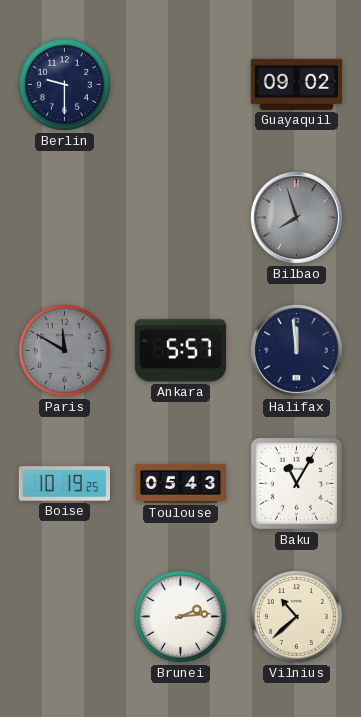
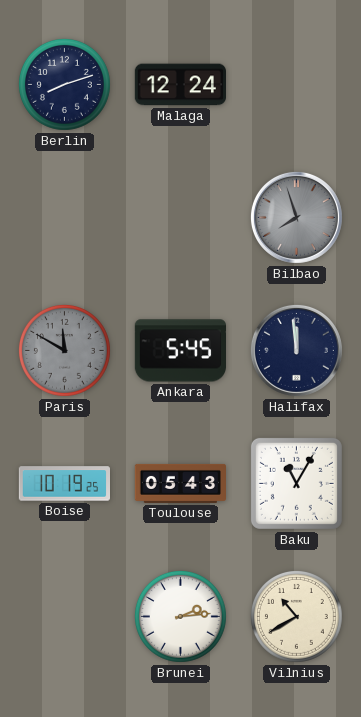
Berlin: 9:30 -> 8:12
Malaga: none -> 12:24
Guayaquil: 09:02 -> none
Ankara: 5:57 -> 5:45
Vilnius: 10:38 -> 10:40
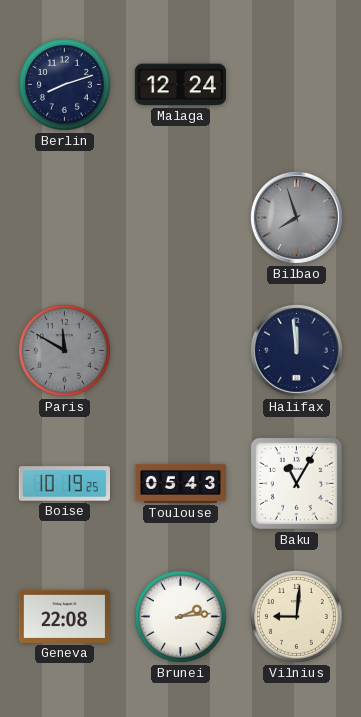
Ankara: 5:45 -> none
Geneva: none -> 22:08
Vilnius: 10:40 -> 9:01
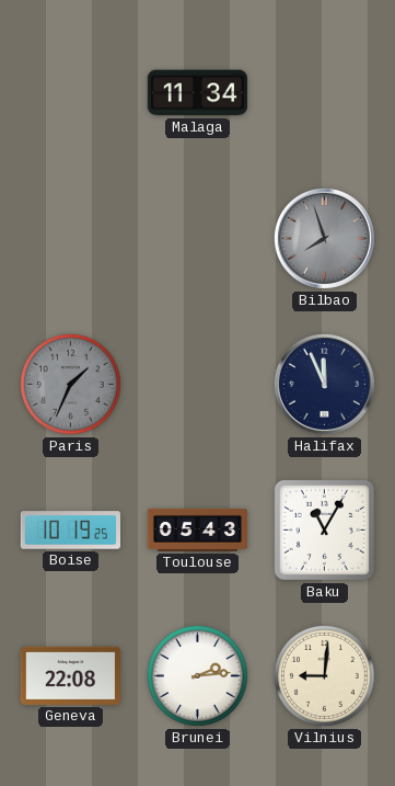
Berlin: 8:12 -> none
Malaga: 12:24 -> 11:34
Paris: 11:50 -> 1:34
Halifax: 11:59 -> 11:56
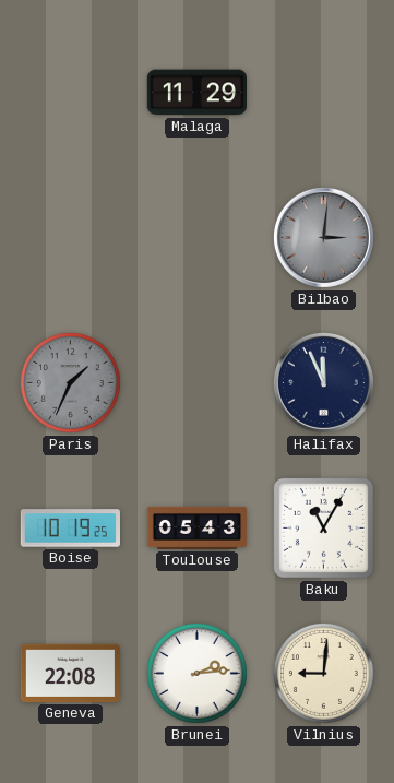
Malaga: 11:34 -> 11:29
Bilbao: 7:57 -> 3:01
